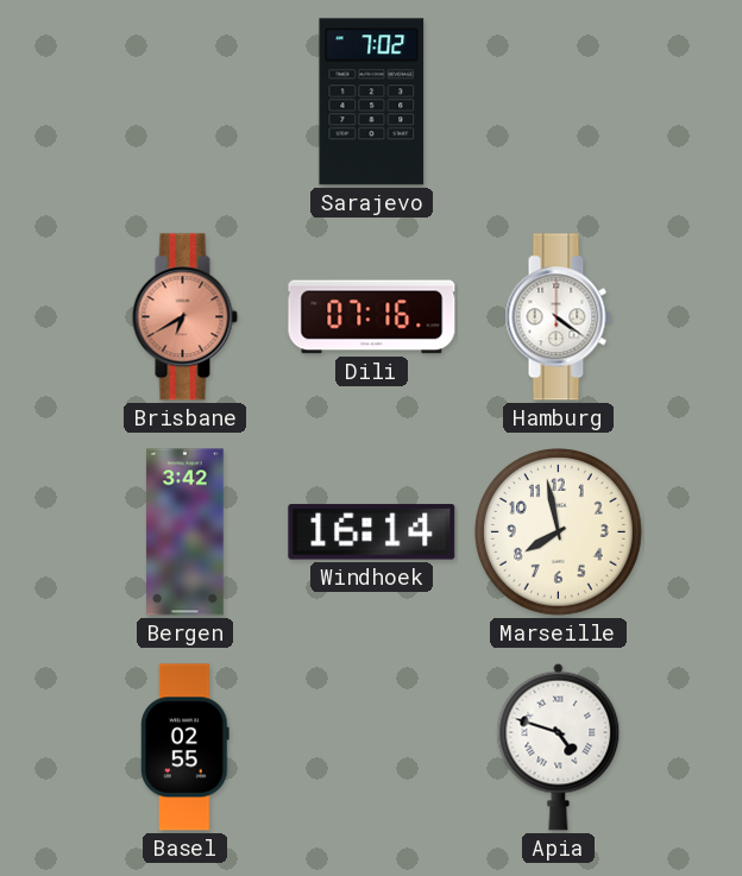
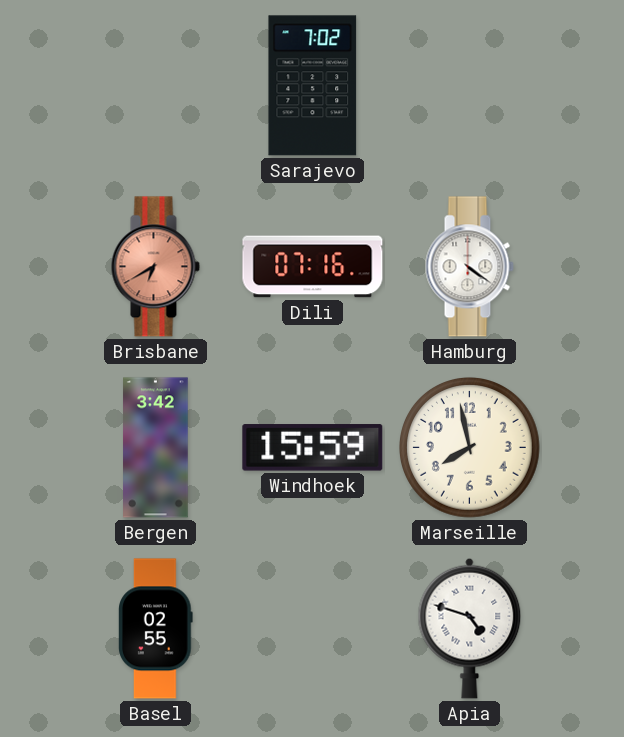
Windhoek: 16:14 -> 15:59
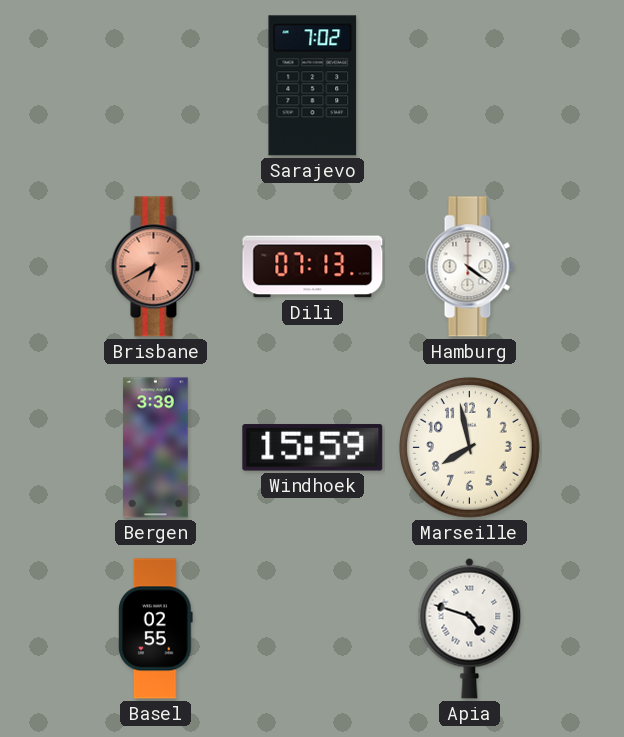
Dili: 07:16 -> 07:13
Bergen: 3:42 -> 3:39
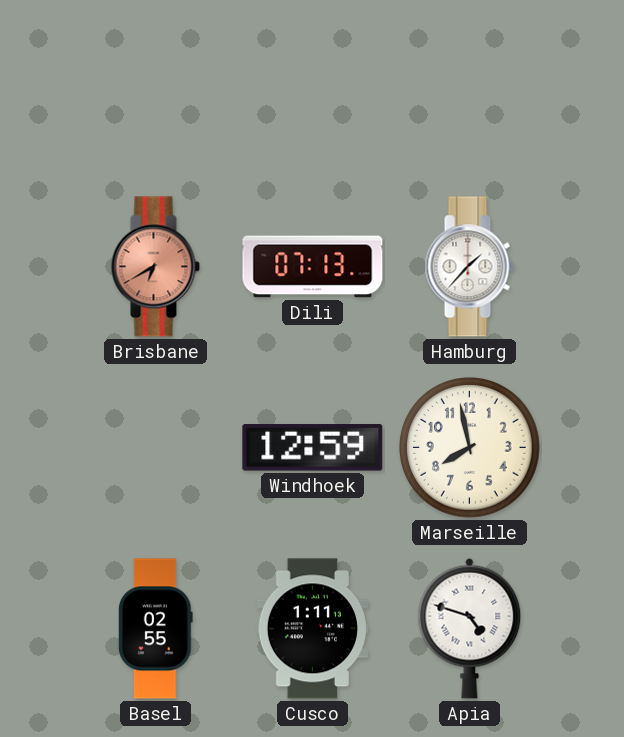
Sarajevo: 7:02 -> none
Hamburg: 4:21 -> 1:37
Bergen: 3:39 -> none
Windhoek: 15:59 -> 12:59
Cusco: none -> 1:11
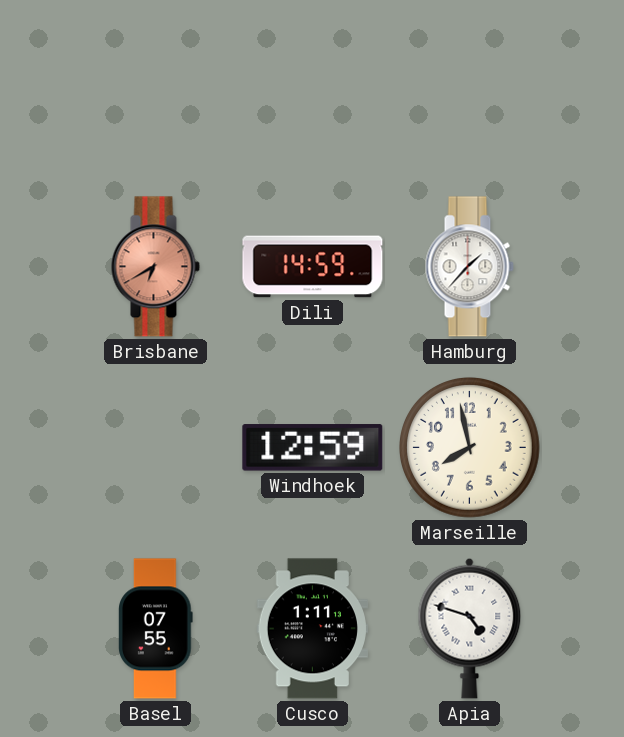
Dili: 07:13 -> 14:59
Basel: 02:55 -> 07:55
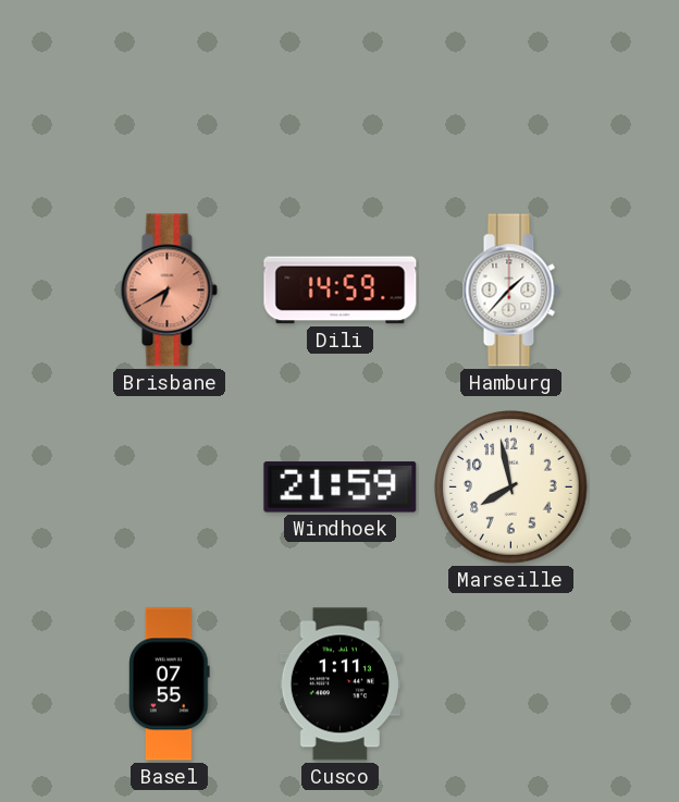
Windhoek: 12:59 -> 21:59
Apia: 4:48 -> none
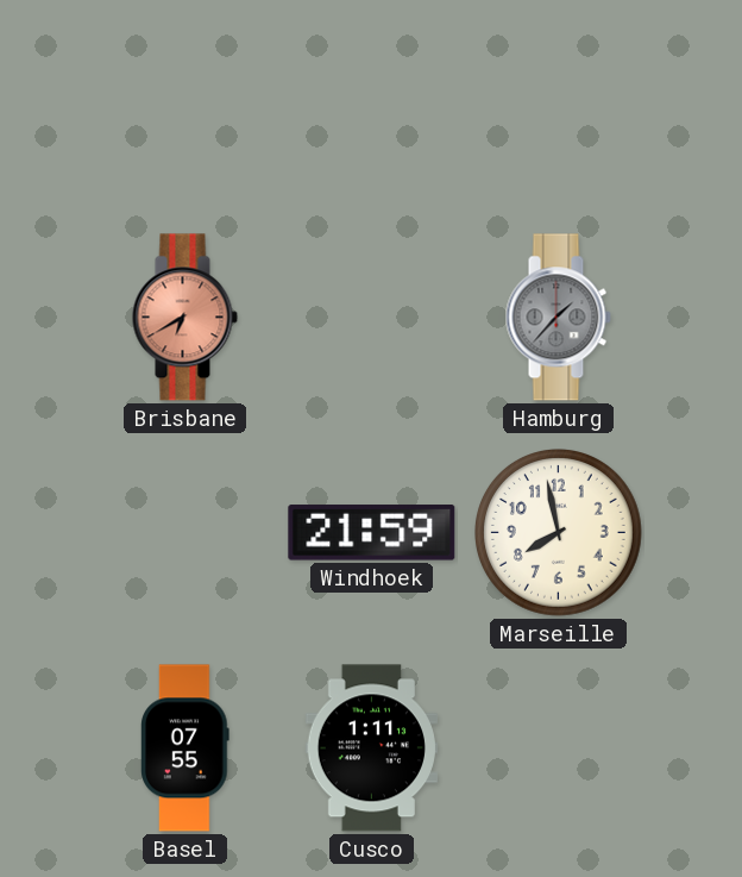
Dili: 14:59 -> none
Hamburg dial: white -> grey
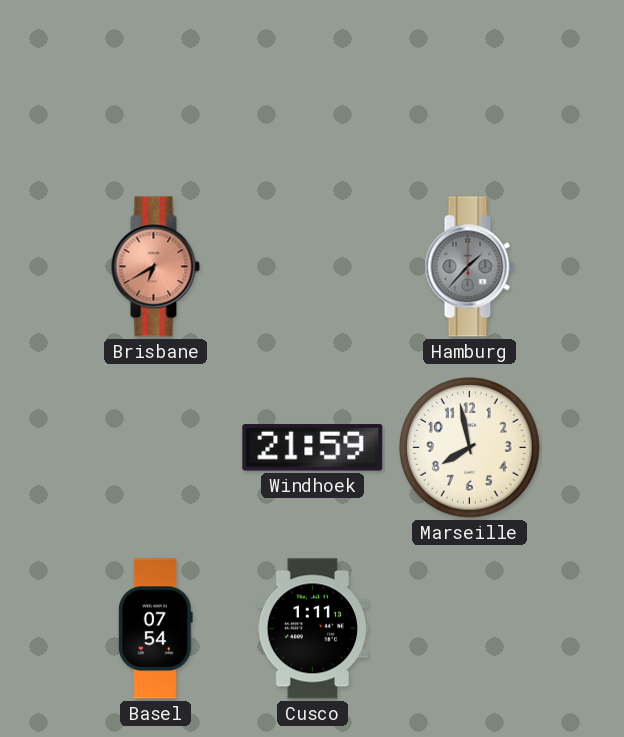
Basel: 07:55 -> 07:54
